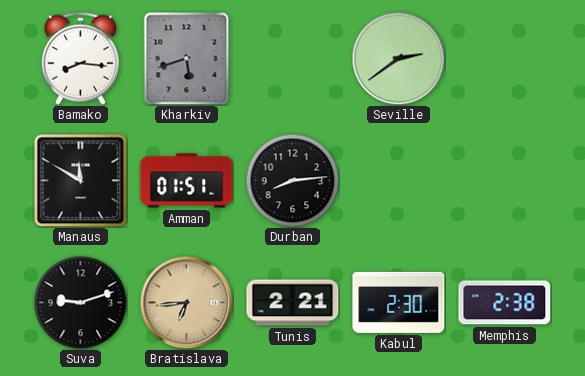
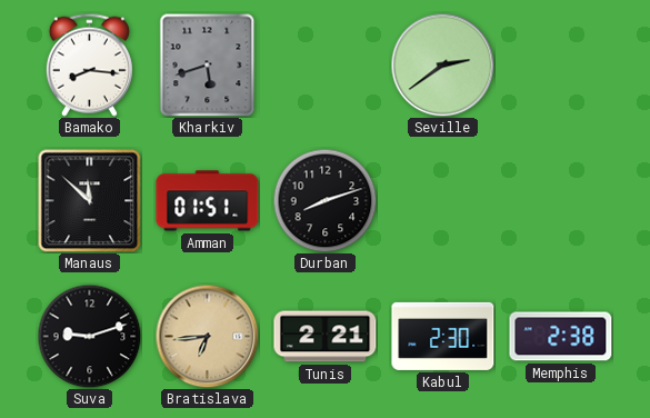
Manaus: 11:50 -> 11:52
Durban: 8:14 -> 8:12
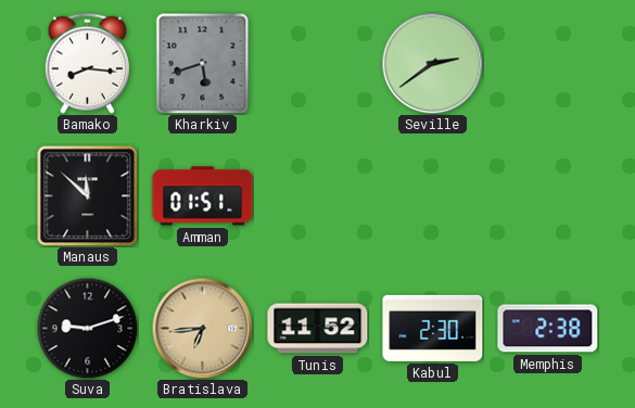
Durban: 8:12 -> none
Tunis: 2:21 -> 11:52
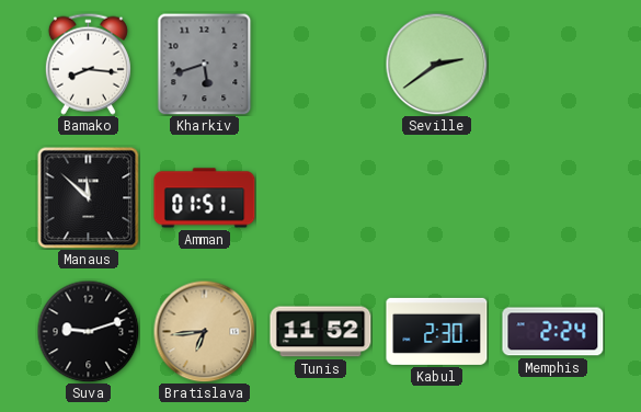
Memphis: 2:38 -> 2:24
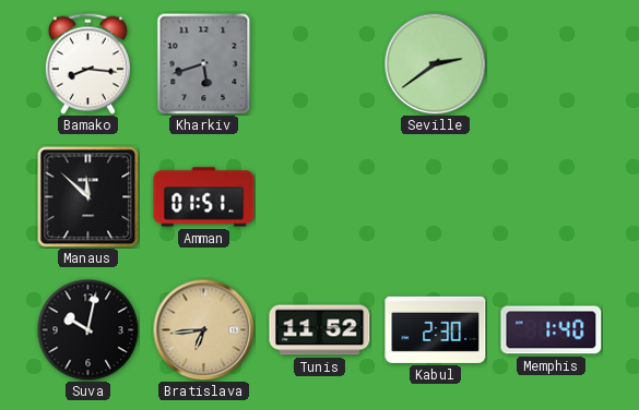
Suva: 9:12 -> 10:02
Memphis: 2:24 -> 1:40
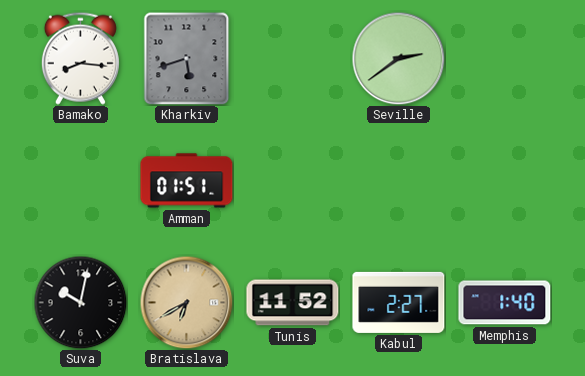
Manaus: 11:52 -> none
Bratislava: 6:44 -> 6:40
Kabul: 2:30 -> 2:27
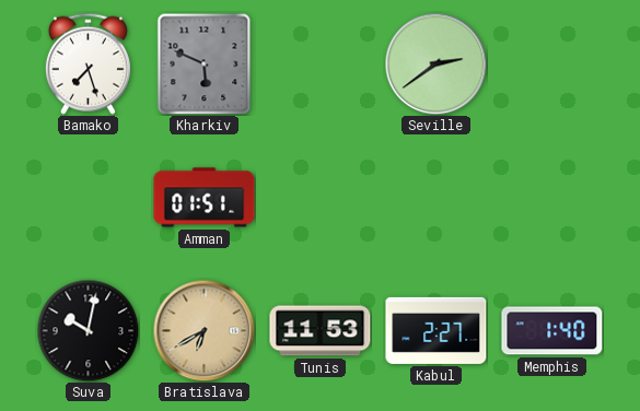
Bamako: 8:16 -> 7:27
Kharkiv: 5:42 -> 5:49
Tunis: 11:52 -> 11:53
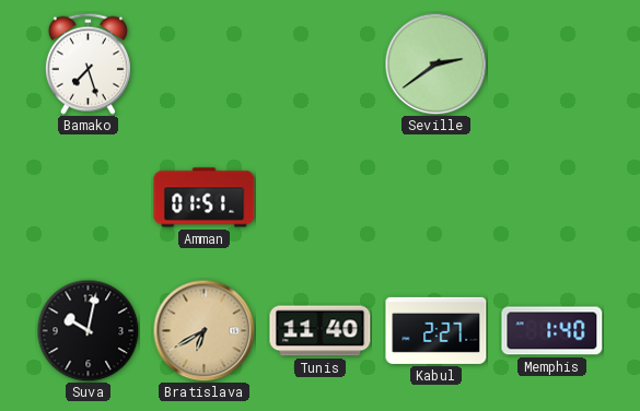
Kharkiv: 5:49 -> none
Tunis: 11:53 -> 11:40
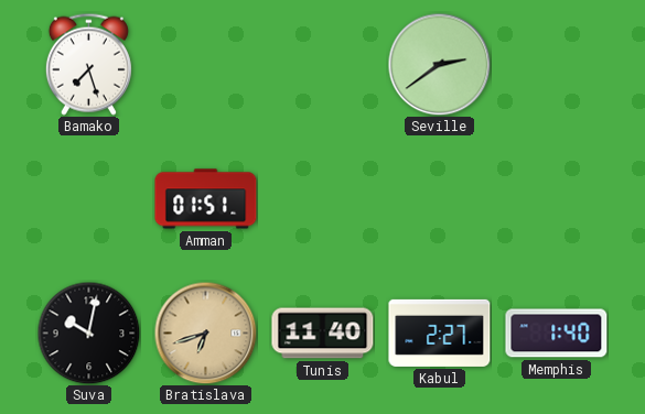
Bratislava: 6:40 -> 6:42
